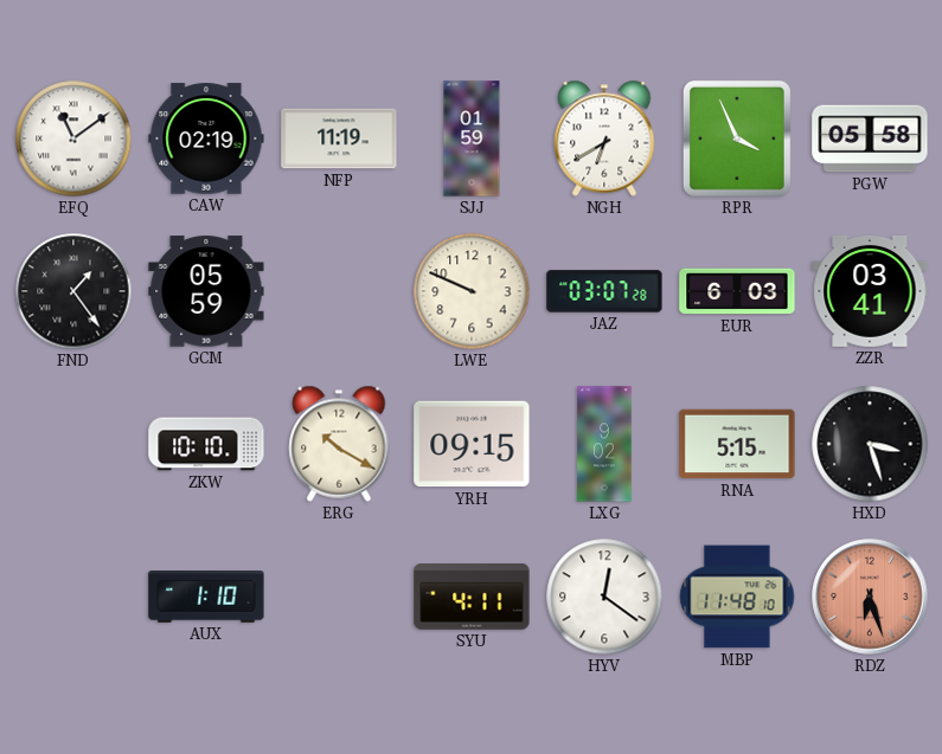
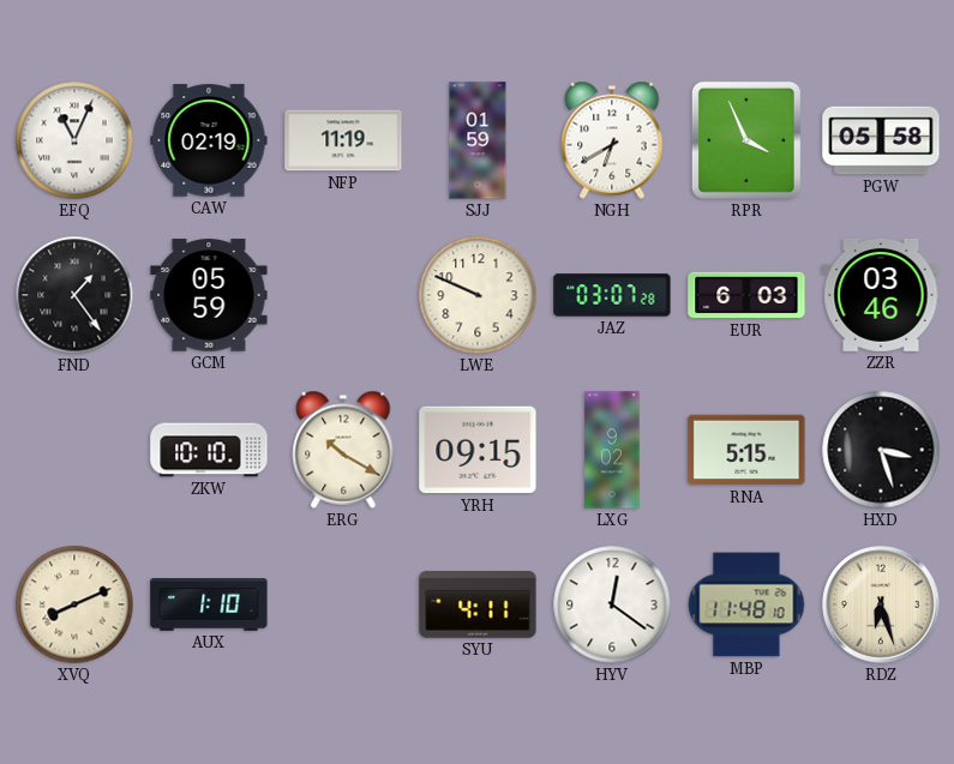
EFQ: 11:09 -> 11:04
ZZR: 03:41 -> 03:46
XVQ: none -> 8:11
RDZ dial: salmon -> cream
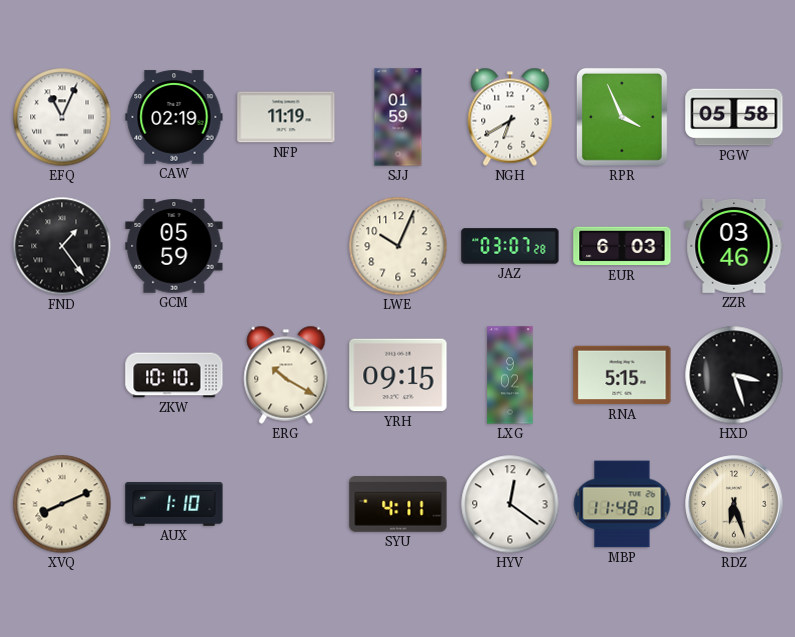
LWE: 9:49 -> 10:04
